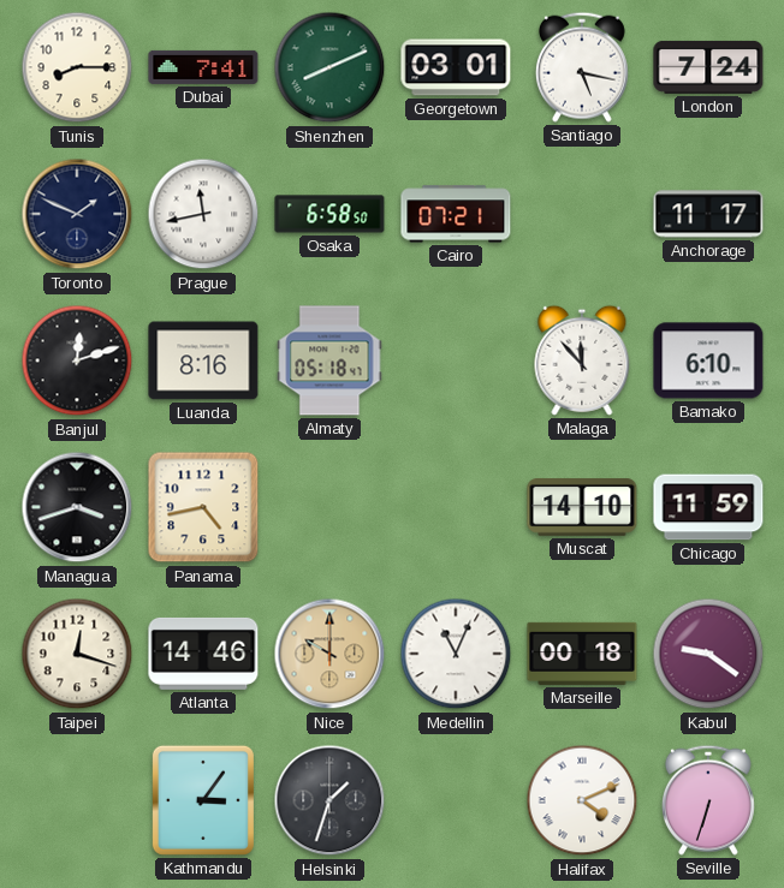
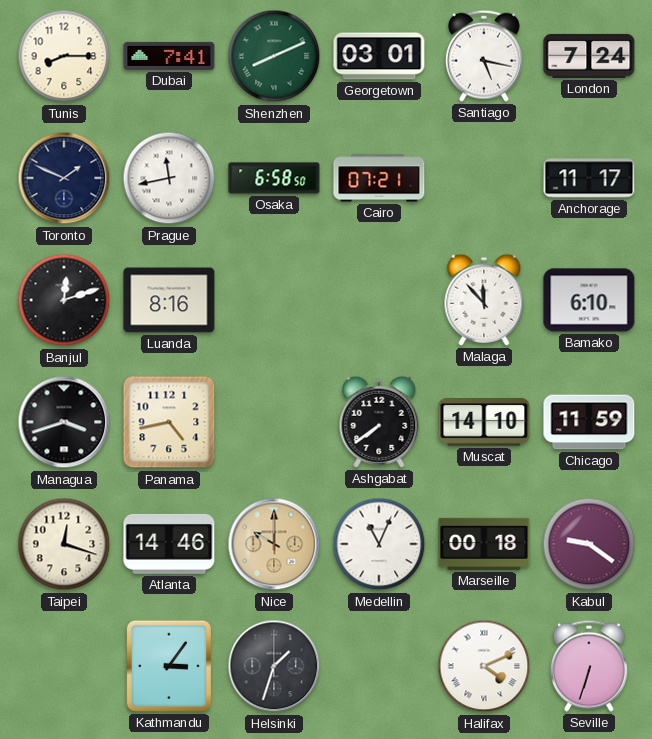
Almaty: 05:18 -> none
Ashgabat: none -> 7:39
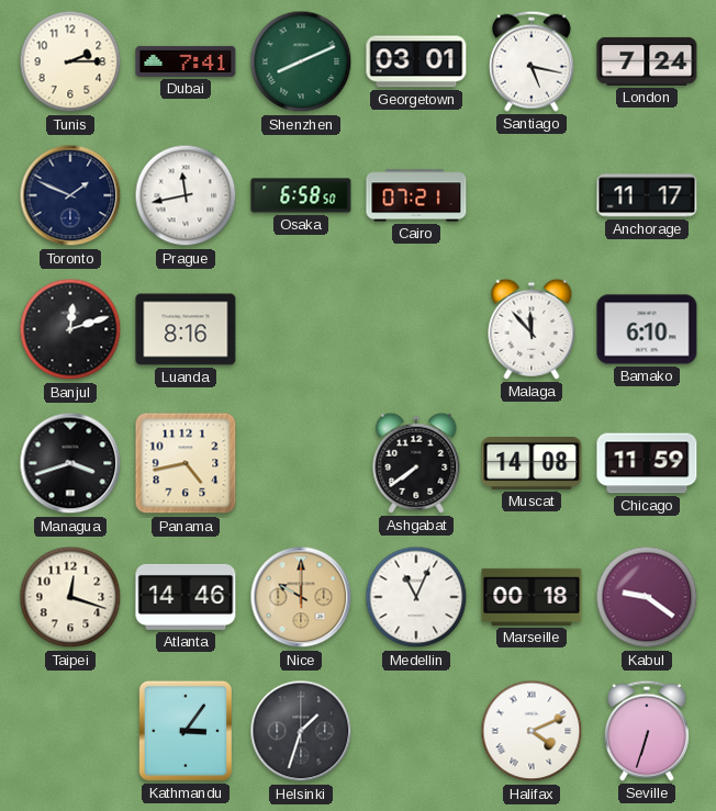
Tunis: 8:15 -> 2:15
Muscat: 14:10 -> 14:08
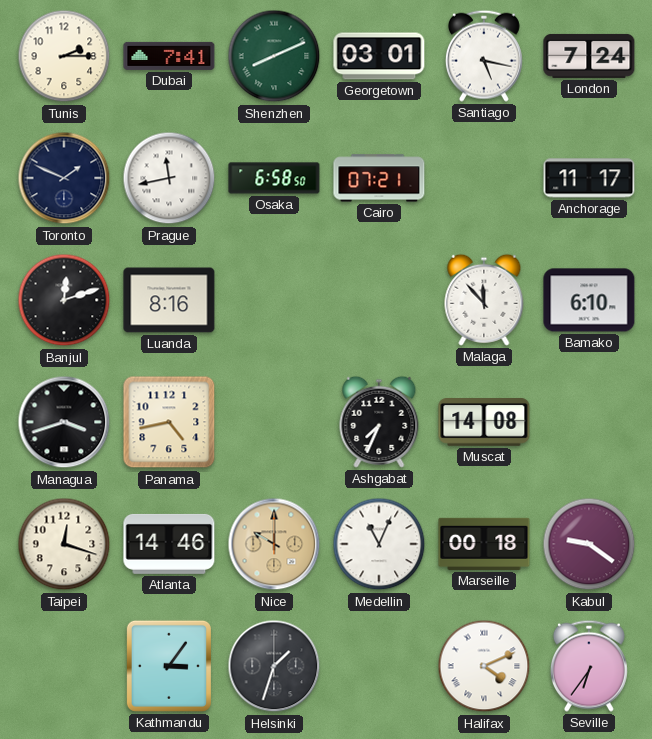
Ashgabat: 7:39 -> 7:34
Chicago: 11:59 -> none
Seville: 6:33 -> 6:36
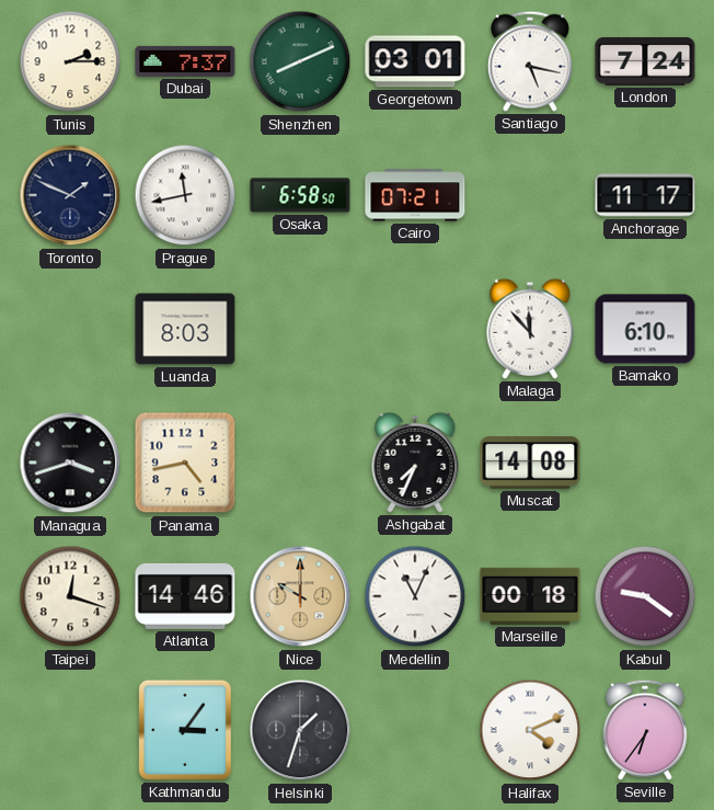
Dubai: 7:41 -> 7:37
Banjul: 12:12 -> none
Luanda: 8:16 -> 8:03
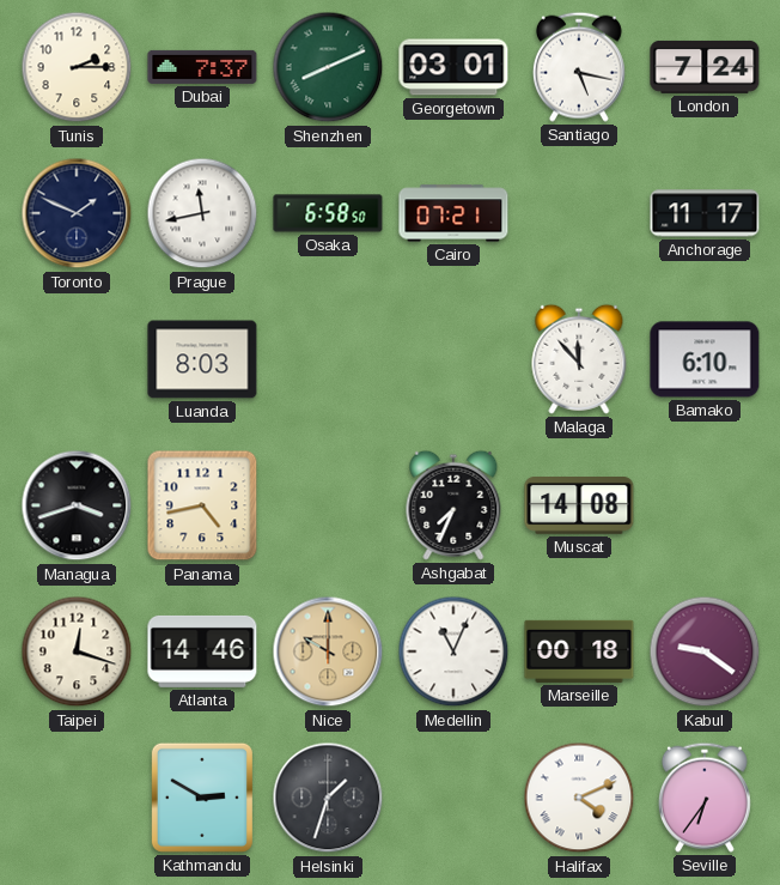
Kathmandu: 3:06 -> 2:50
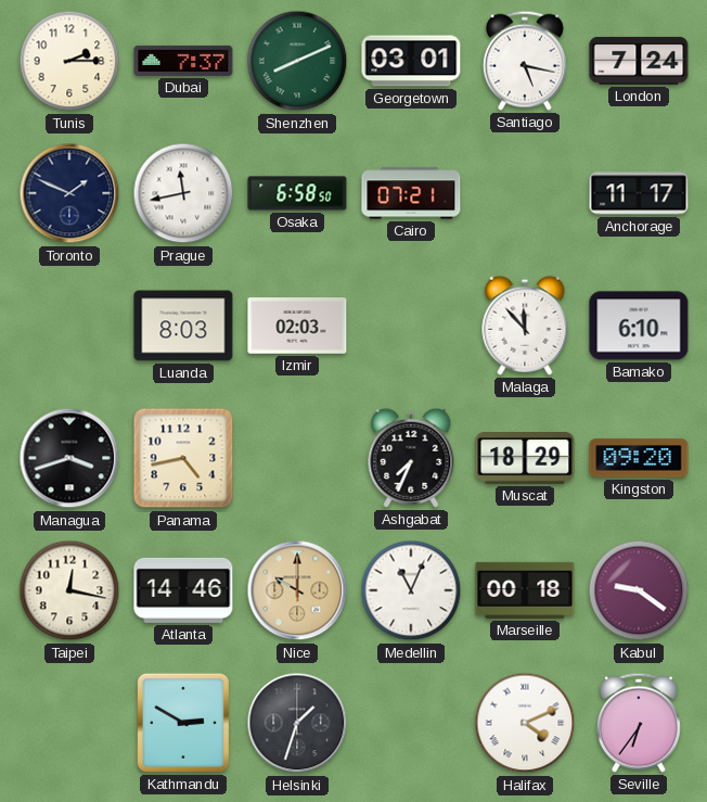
Izmir: none -> 02:03
Muscat: 14:08 -> 18:29
Kingston: none -> 09:20
Taipei: 12:18 -> 12:17
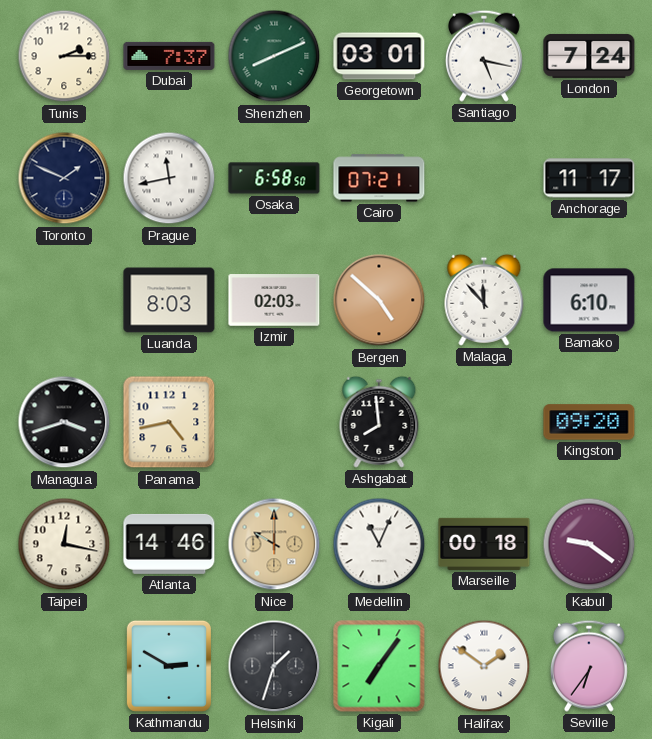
Bergen: none -> 4:52
Ashgabat: 7:34 -> 7:59
Muscat: 18:29 -> none
Kigali: none -> 7:06
Halifax: 4:11 -> 1:51
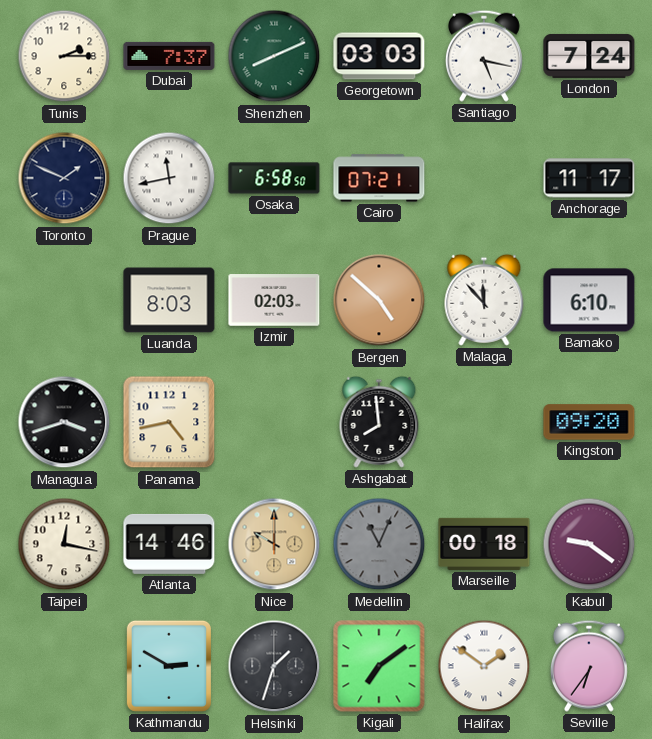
Georgetown: 03:01 -> 03:03
Medellin dial: white -> grey
Kigali: 7:06 -> 7:09
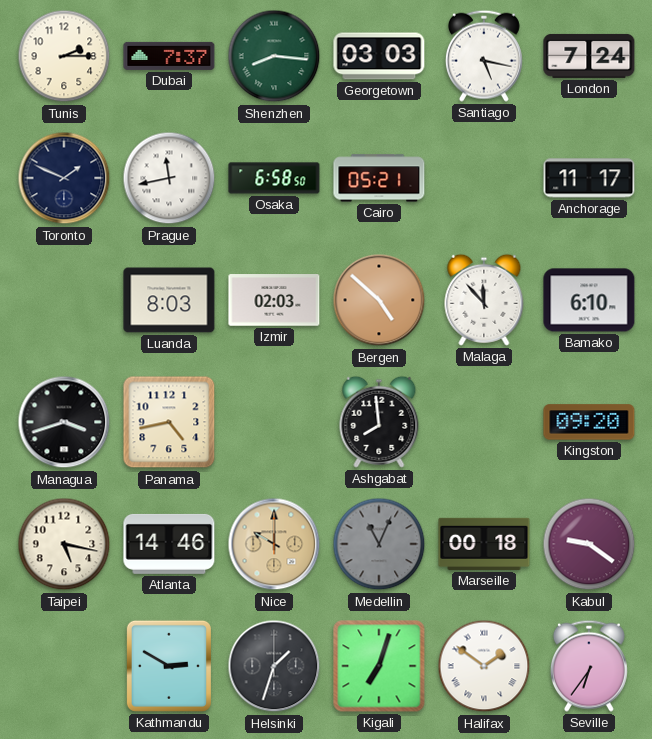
Shenzhen: 8:11 -> 8:16
Cairo: 07:21 -> 05:21
Taipei: 12:17 -> 5:17
Kigali: 7:09 -> 7:03
